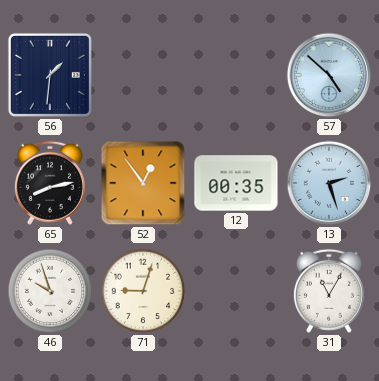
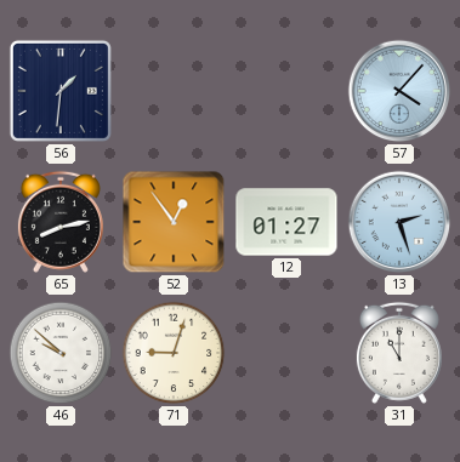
57: 4:52 -> 4:07
12: 00:35 -> 01:27
46: 9:57 -> 9:52
31: 11:05 -> 11:00
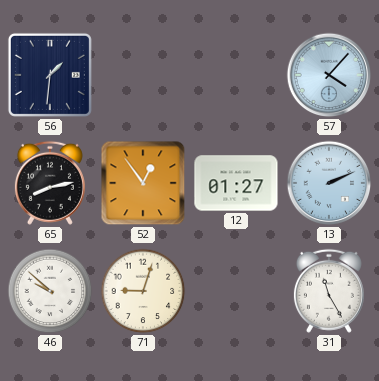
13: 2:27 -> 2:11
31: 11:00 -> 11:25
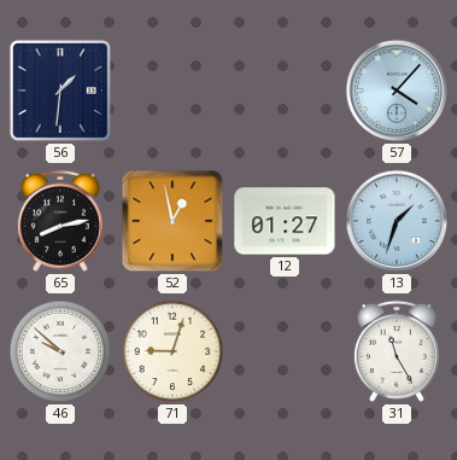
52: 12:54 -> 12:58
13: 2:11 -> 1:33
